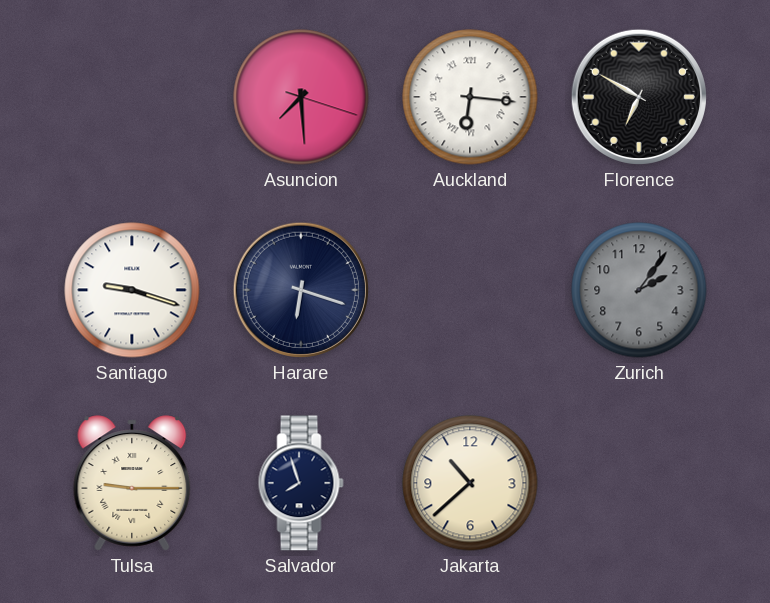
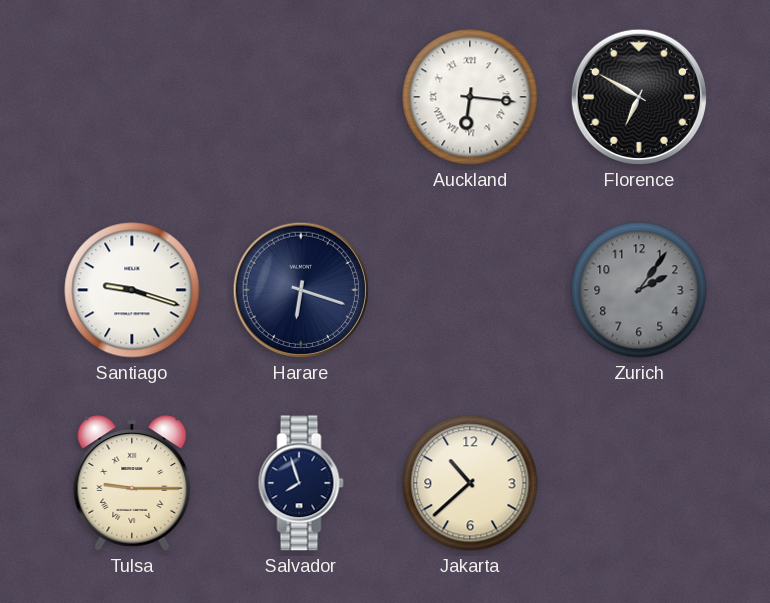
Asuncion: 7:29 -> none
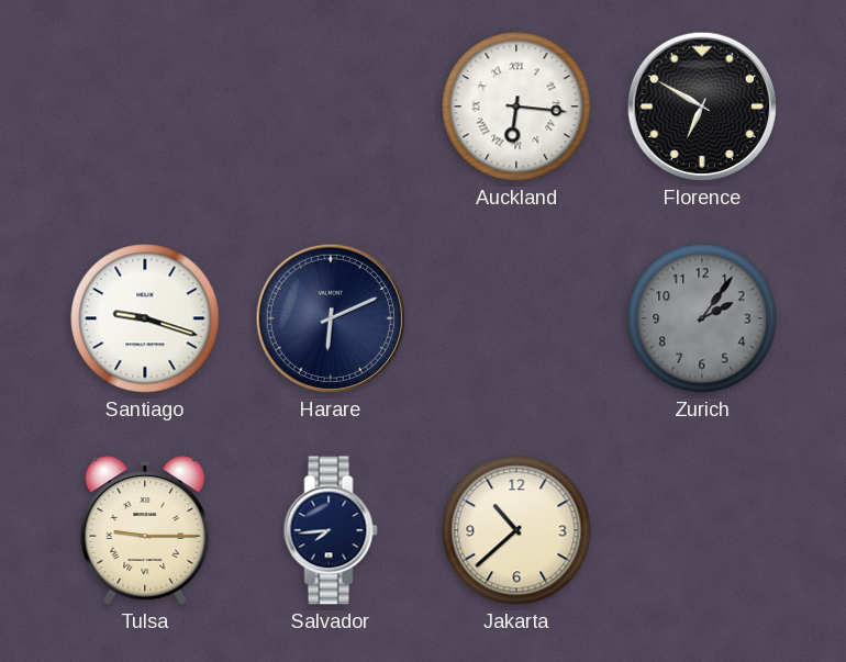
Harare: 6:18 -> 6:11
Salvador: 7:57 -> 7:44
